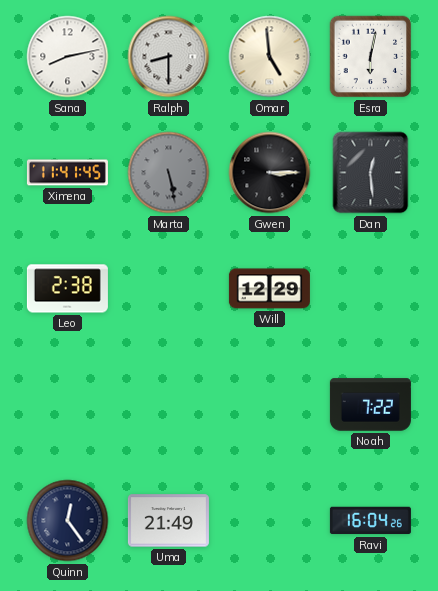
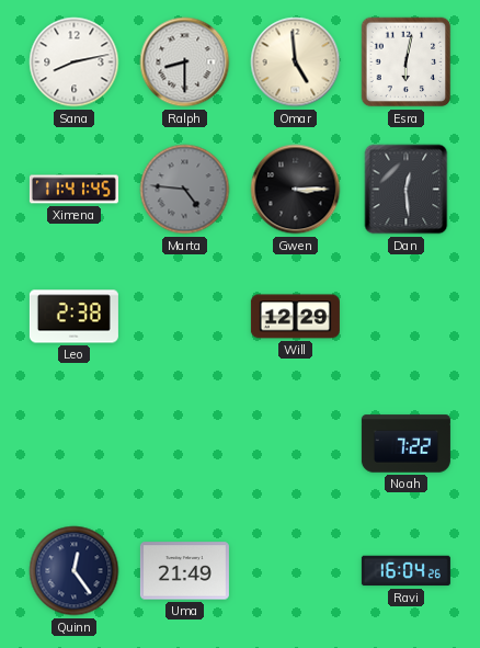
Marta: 5:28 -> 4:46
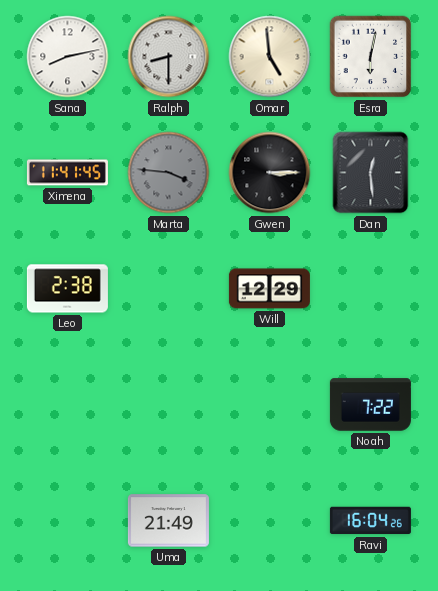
Marta: 4:46 -> 3:46
Quinn: 12:24 -> none
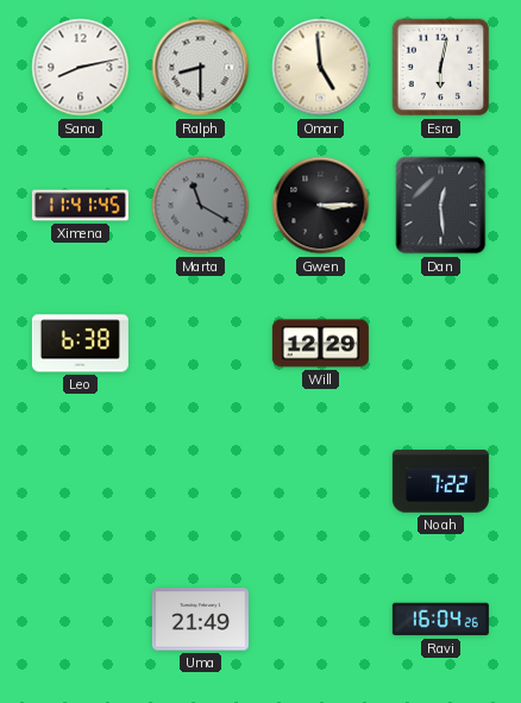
Marta: 3:46 -> 11:20
Leo: 2:38 -> 6:38
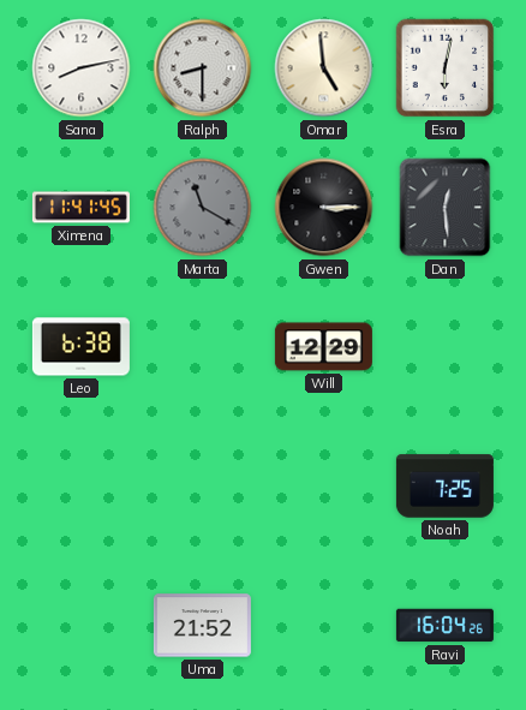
Noah: 7:22 -> 7:25
Uma: 21:49 -> 21:52
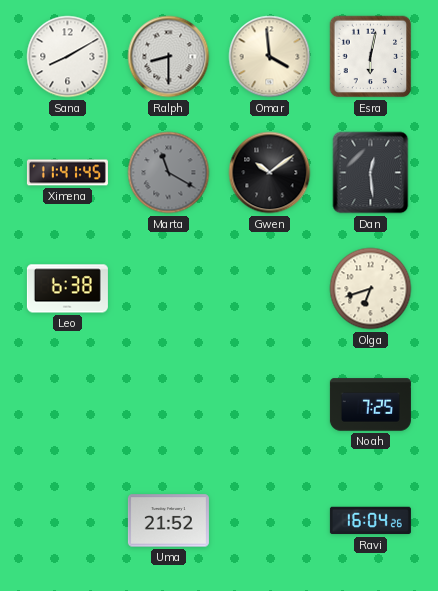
Sana: 8:13 -> 8:10
Omar: 4:59 -> 3:59
Gwen: 3:15 -> 10:09
Will: 12:29 -> none
Olga: none -> 6:42
